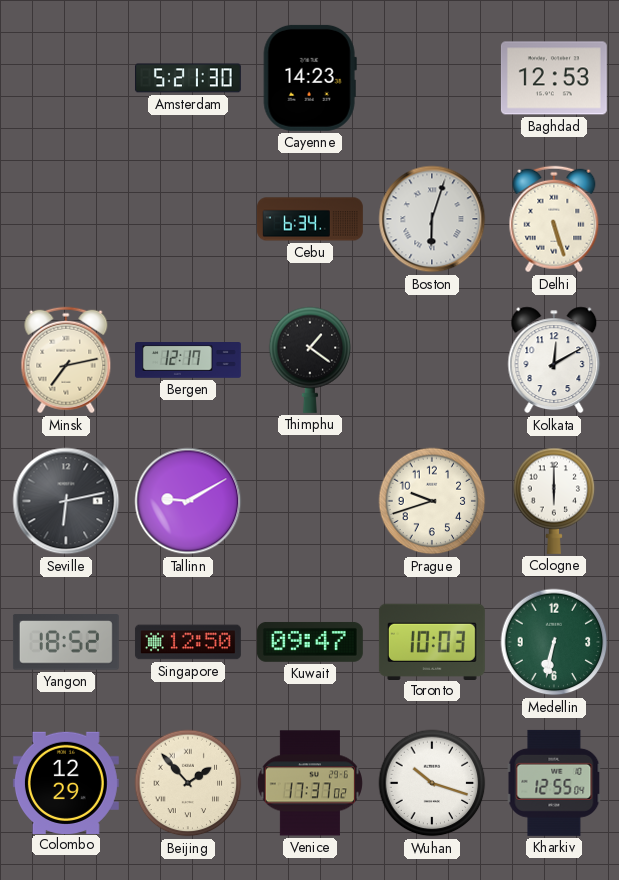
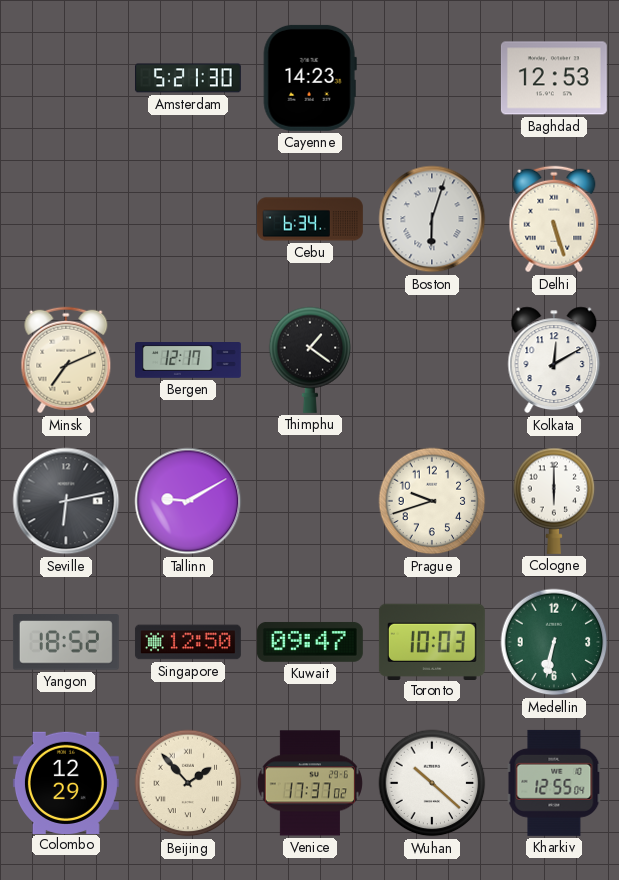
Minsk: 7:13 -> 7:11
Wuhan: 10:18 -> 10:22
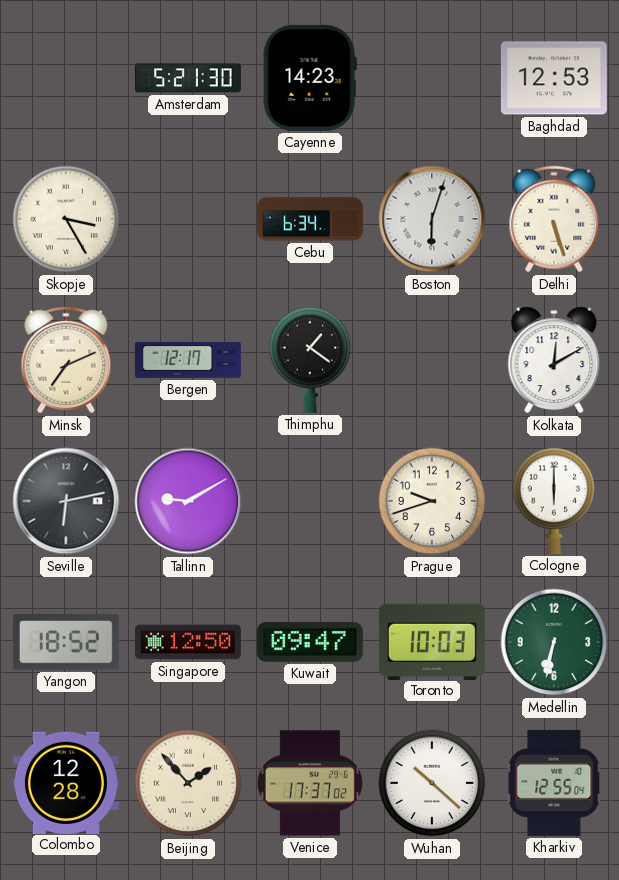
Skopje: none -> 3:25
Colombo: 12:29 -> 12:28
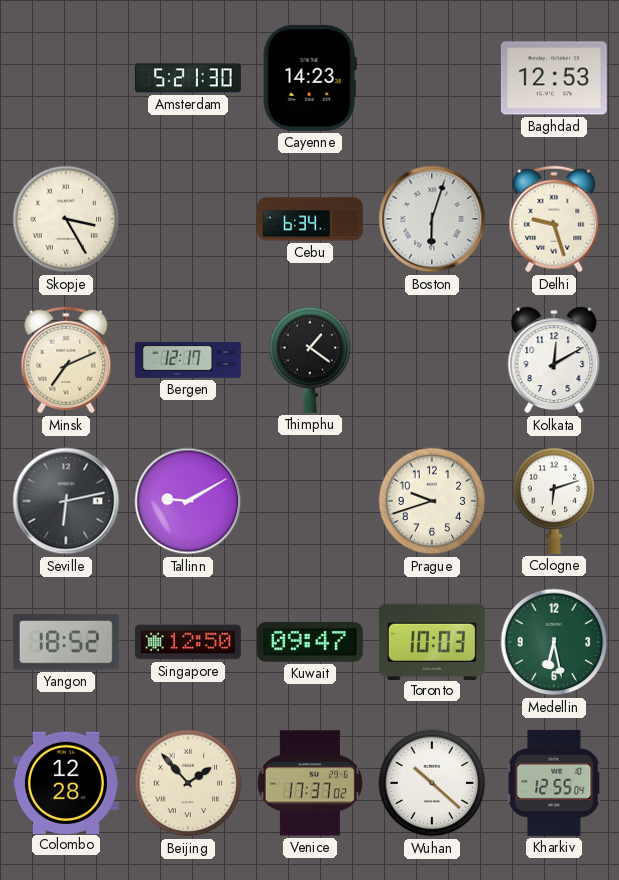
Delhi: 5:27 -> 9:27
Cologne: 6:00 -> 6:12
Medellin: 6:32 -> 6:28
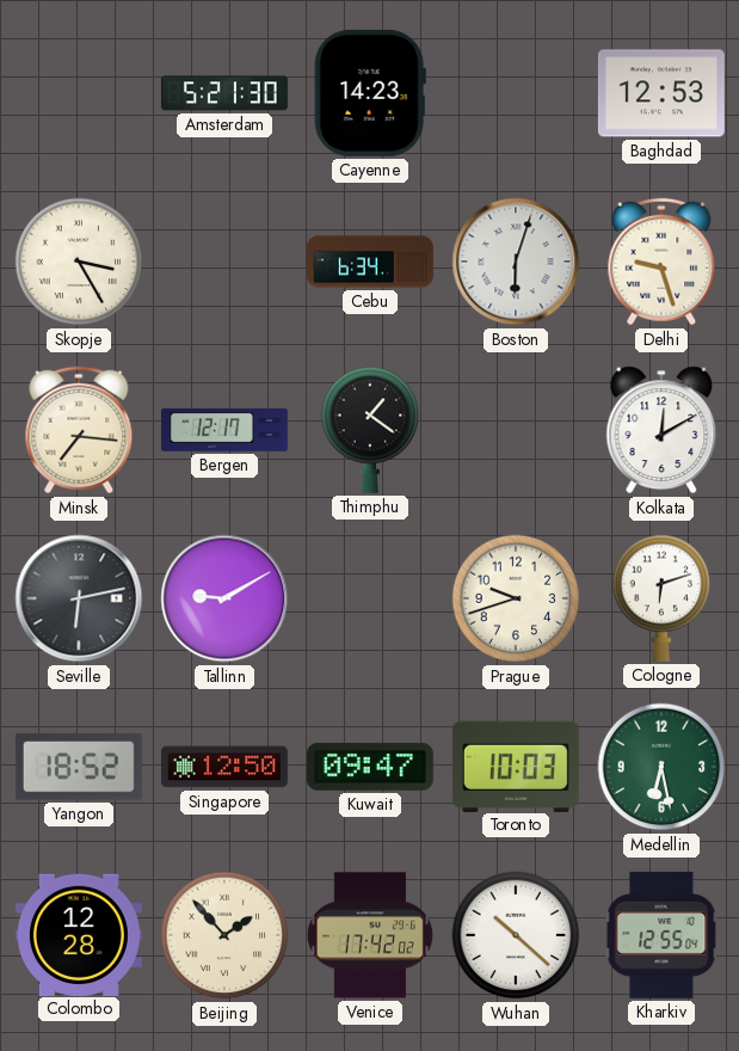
Minsk: 7:11 -> 7:16
Venice: 17:37 -> 17:42
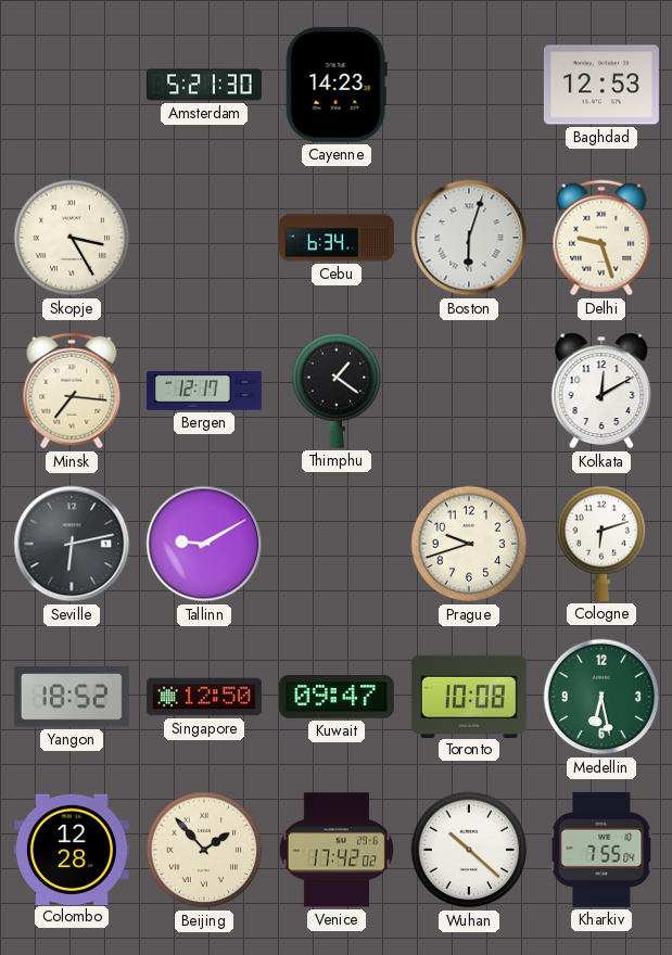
Toronto: 10:03 -> 10:08
Kharkiv: 12:55 -> 7:55
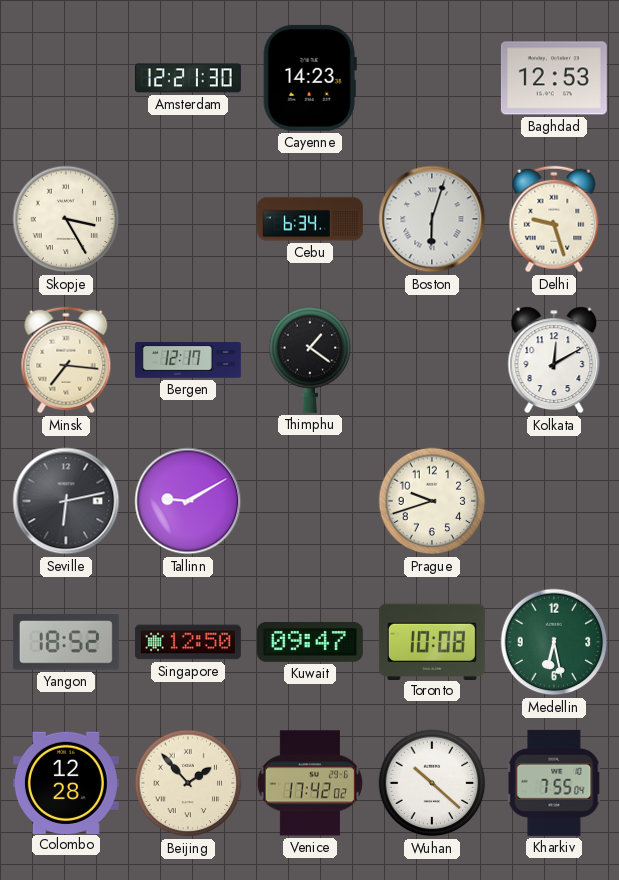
Amsterdam: 5:21 -> 12:21
Cologne: 6:12 -> none
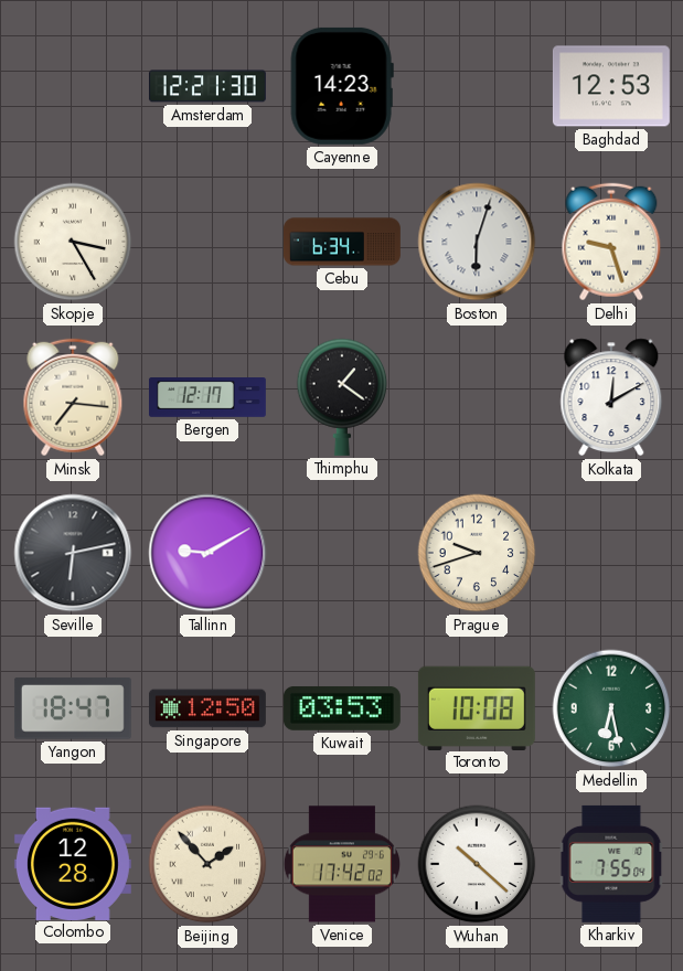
Yangon: 18:52 -> 18:47
Kuwait: 09:47 -> 03:53
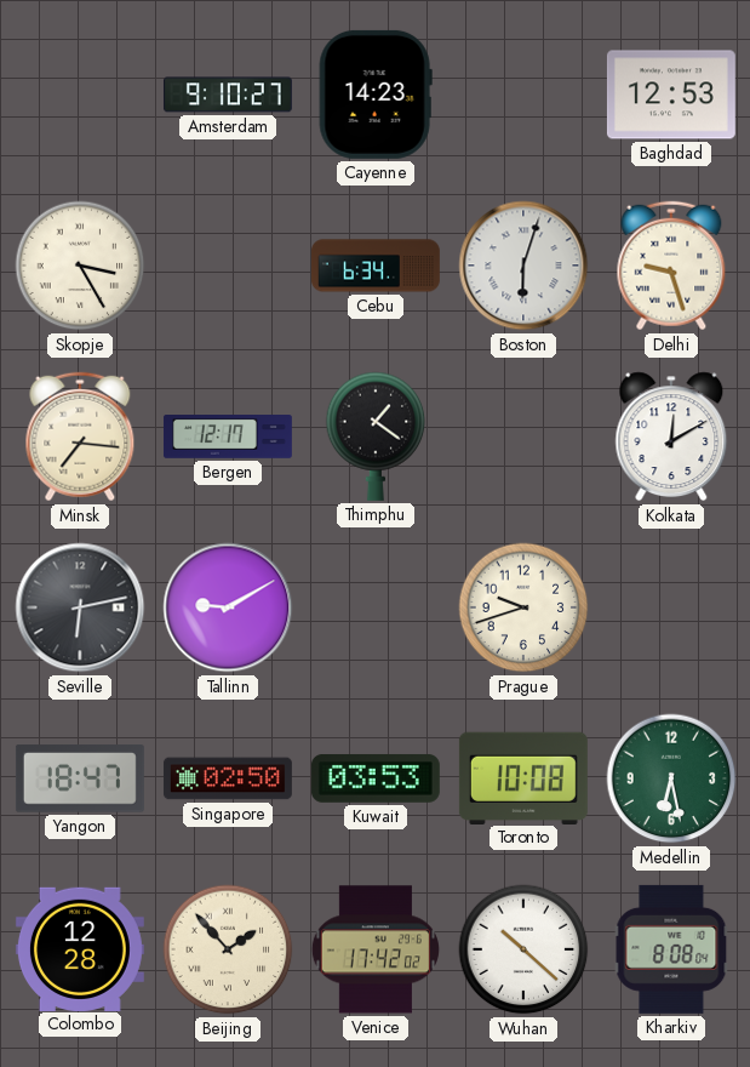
Amsterdam: 12:21 -> 9:10
Singapore: 12:50 -> 02:50
Kharkiv: 7:55 -> 8:08
